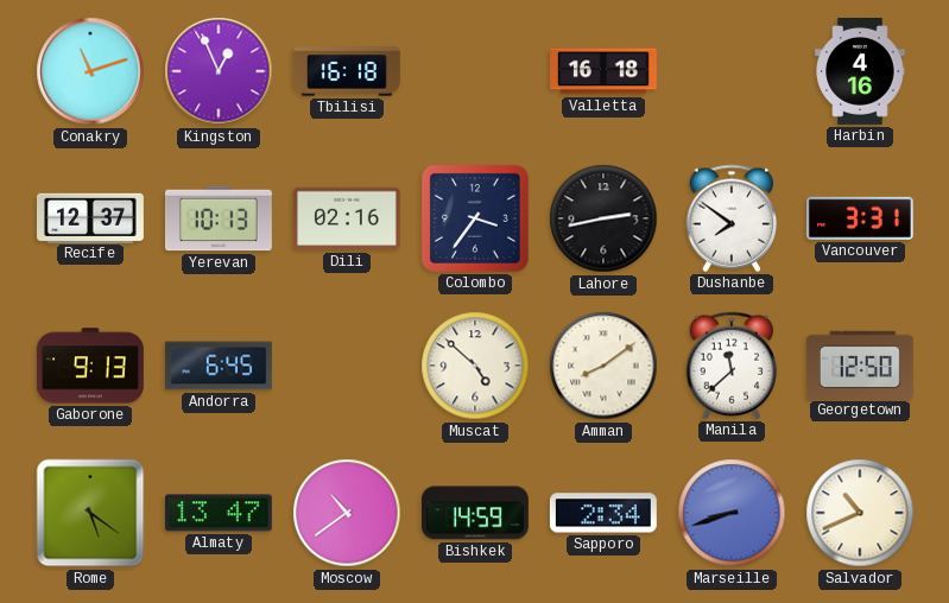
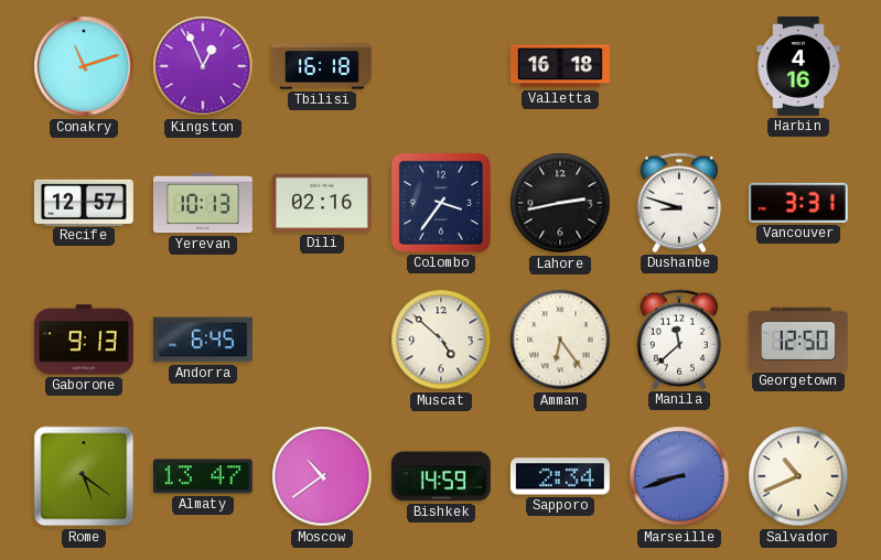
Recife: 12:37 -> 12:57
Dushanbe: 7:51 -> 8:48
Amman: 8:09 -> 6:24
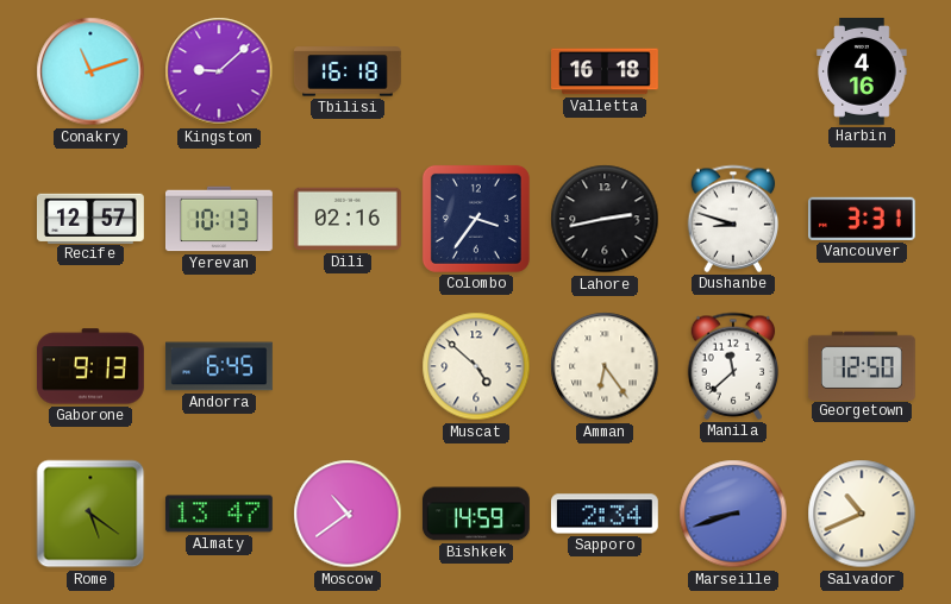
Kingston: 12:56 -> 9:08
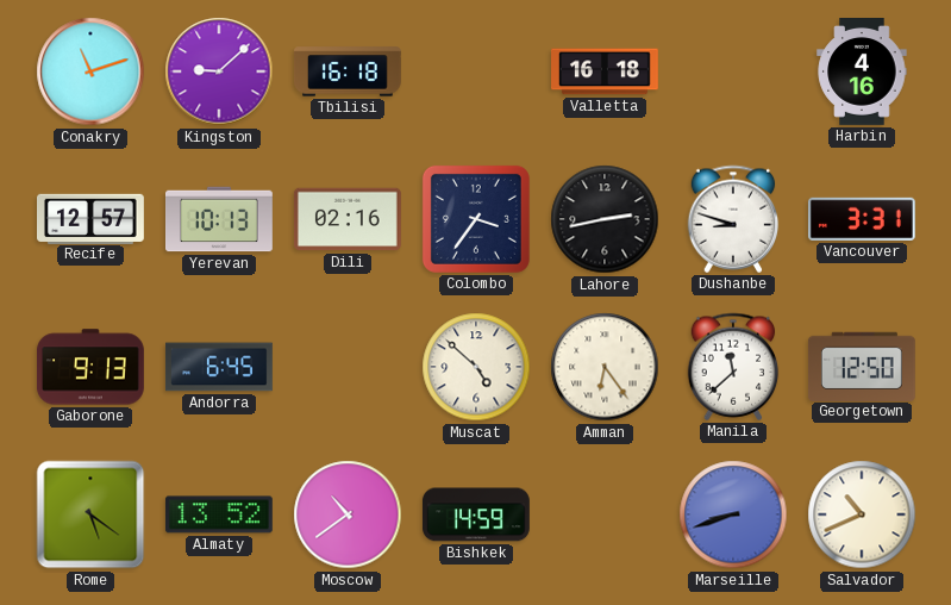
Almaty: 13:47 -> 13:52
Sapporo: 2:34 -> none
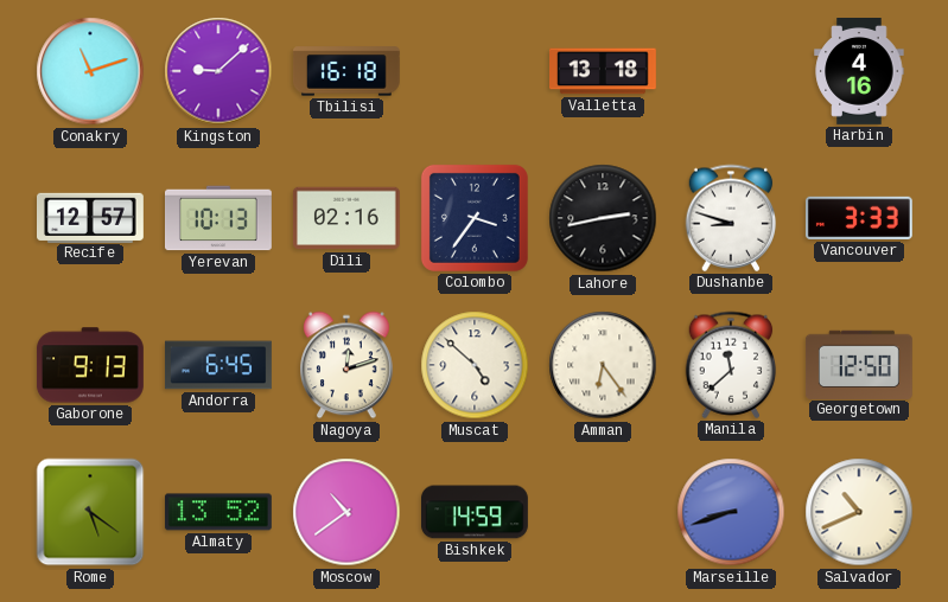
Valletta: 16:18 -> 13:18
Vancouver: 3:31 -> 3:33
Nagoya: none -> 12:12
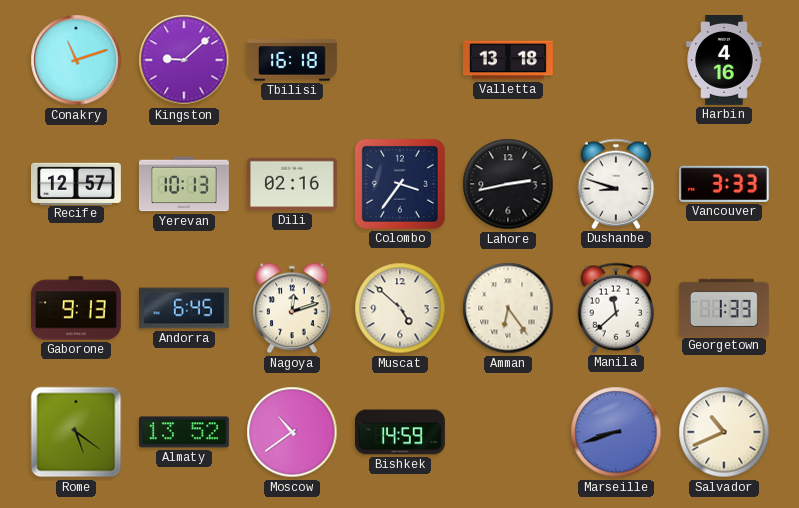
Georgetown: 12:50 -> 1:33
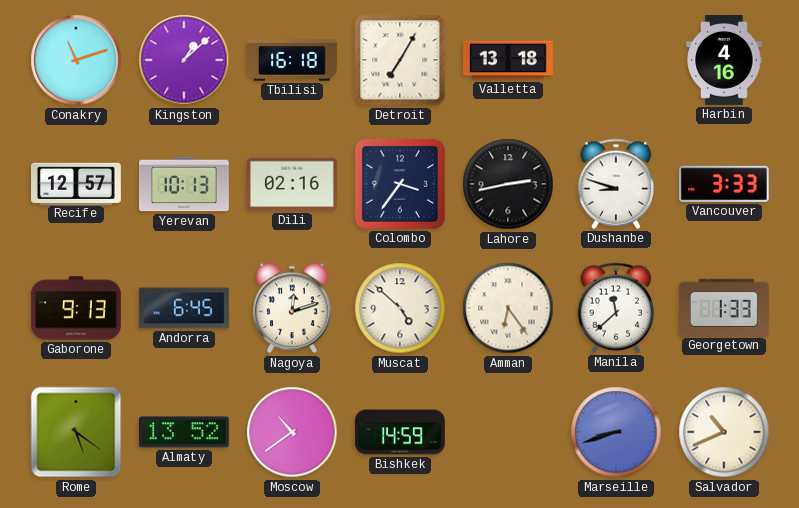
Kingston: 9:08 -> 1:08
Detroit: none -> 7:05
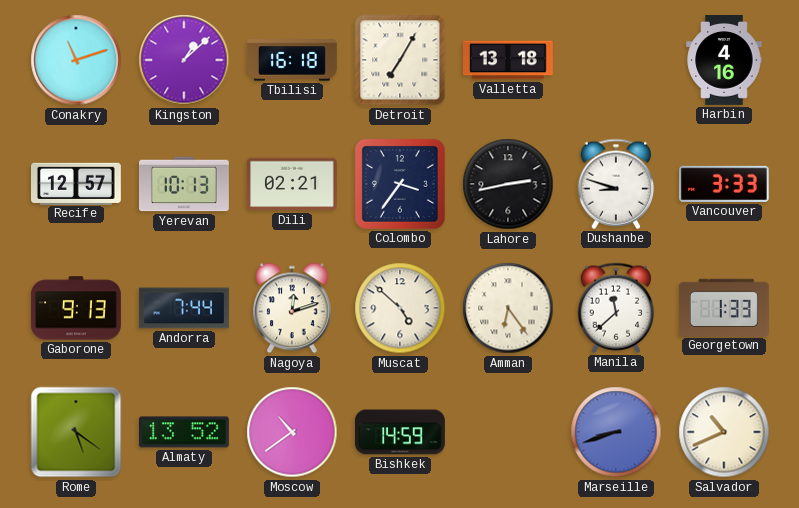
Dili: 02:16 -> 02:21
Andorra: 6:45 -> 7:44
